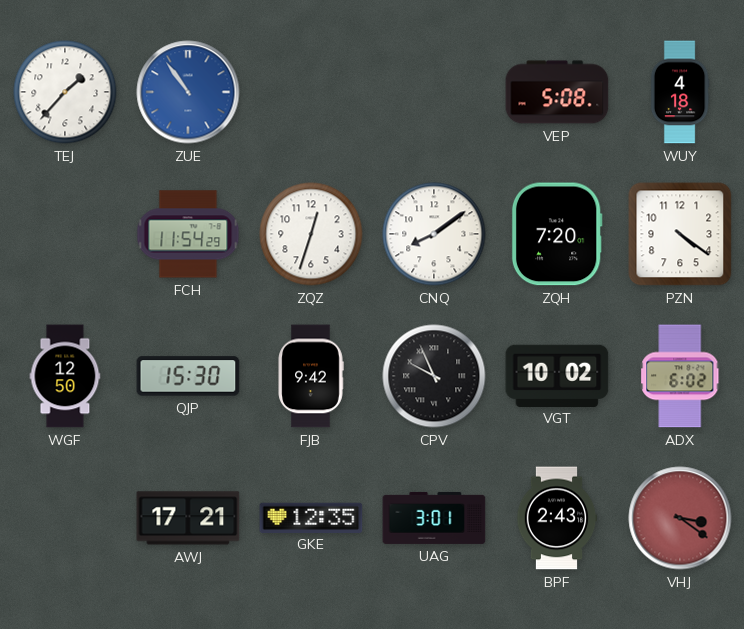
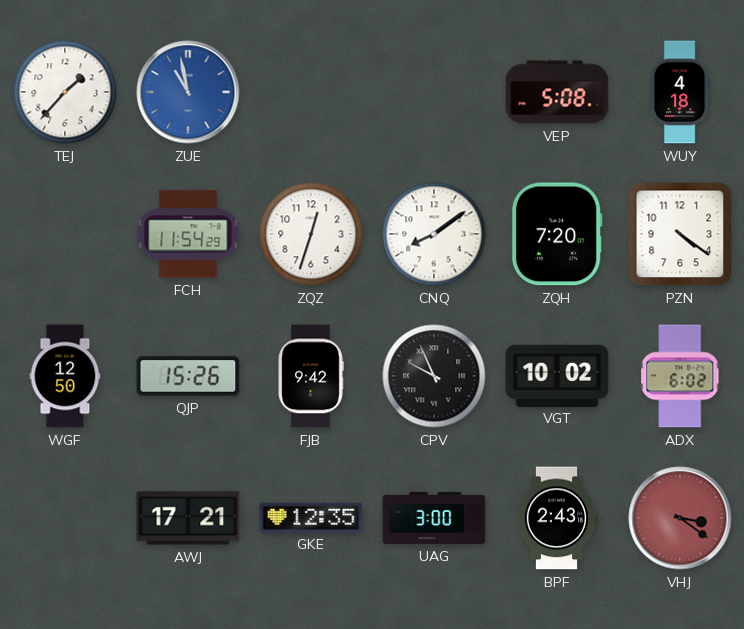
ZUE: 10:54 -> 10:58
QJP: 15:30 -> 15:26
UAG: 3:01 -> 3:00
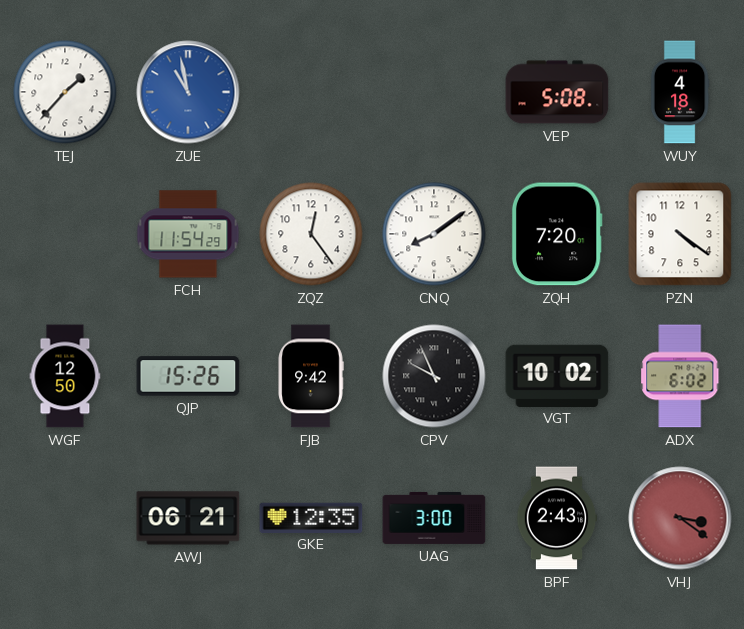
ZQZ: 12:33 -> 12:24
AWJ: 17:21 -> 06:21
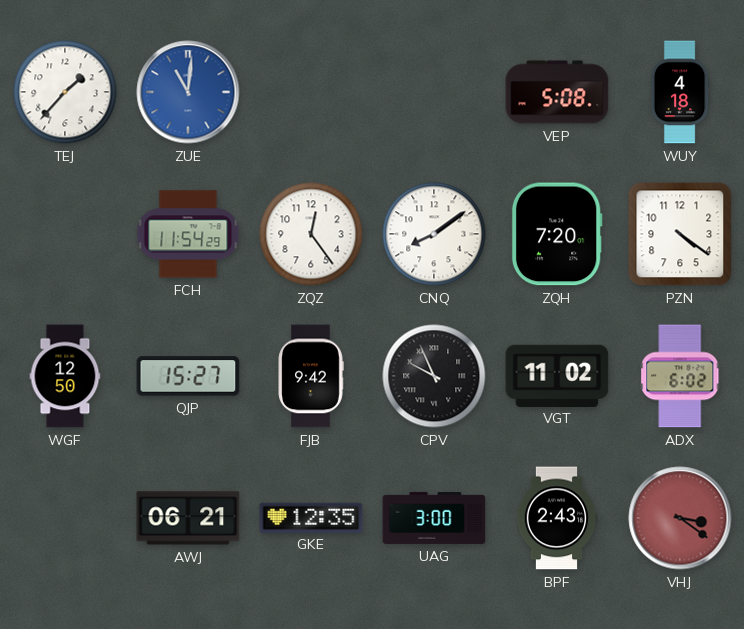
ZUE: 10:58 -> 11:01
QJP: 15:26 -> 15:27
VGT: 10:02 -> 11:02
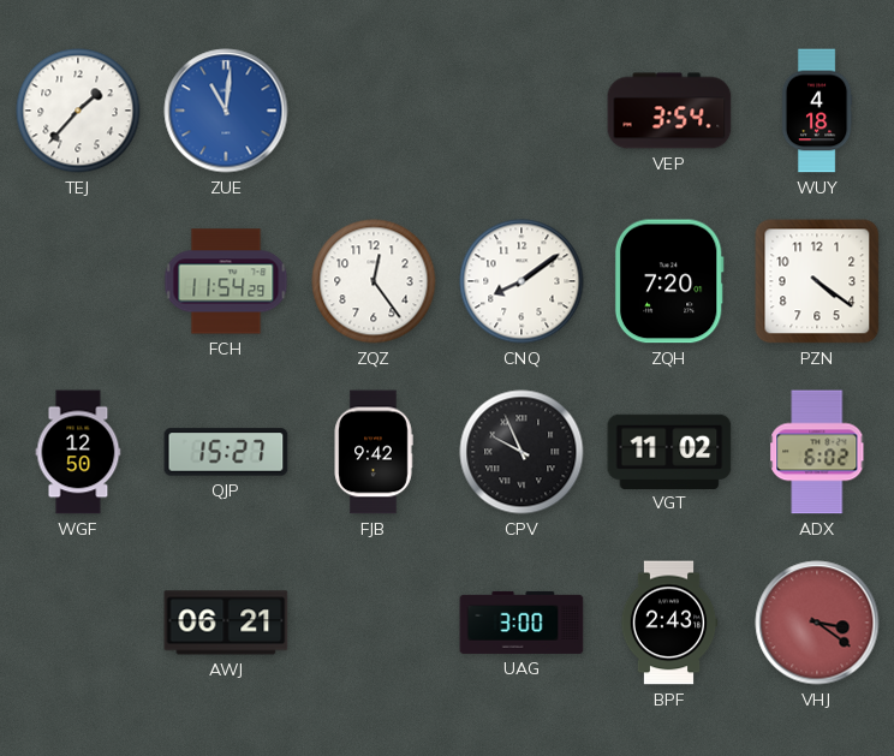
VEP: 5:08 -> 3:54
GKE: 12:35 -> none
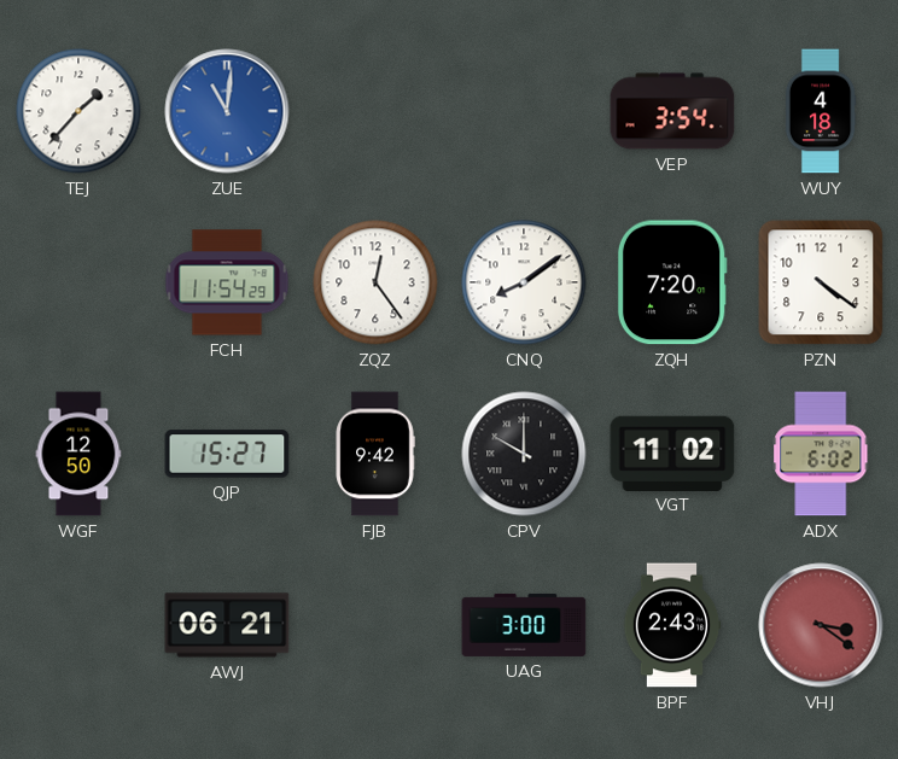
CPV: 9:56 -> 10:00
